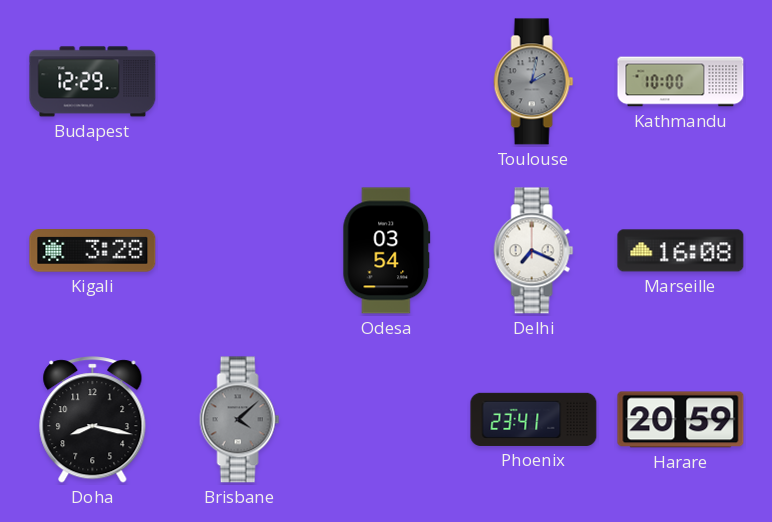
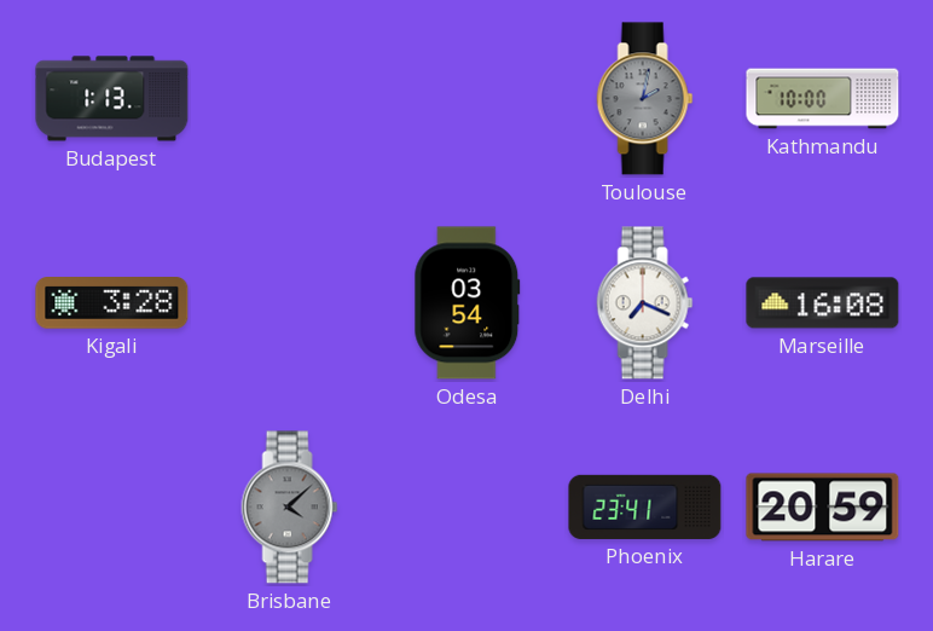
Budapest: 12:29 -> 1:13
Doha: 8:17 -> none
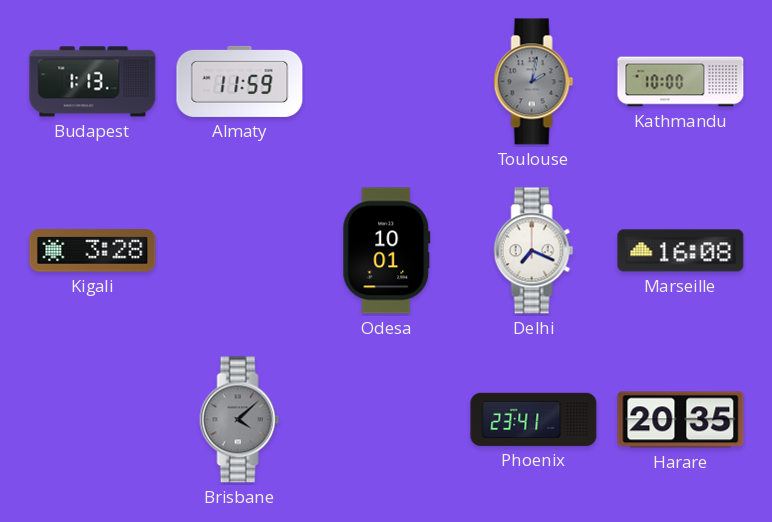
Almaty: none -> 11:59
Odesa: 03:54 -> 10:01
Harare: 20:59 -> 20:35
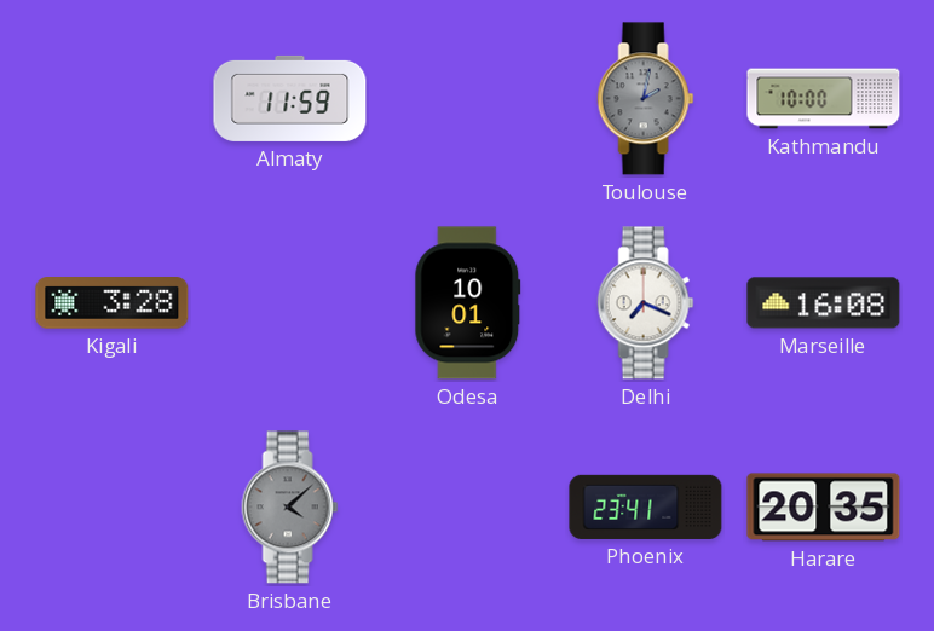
Budapest: 1:13 -> none
